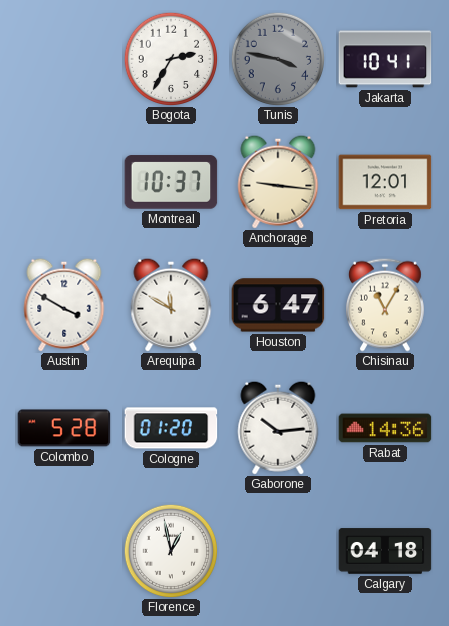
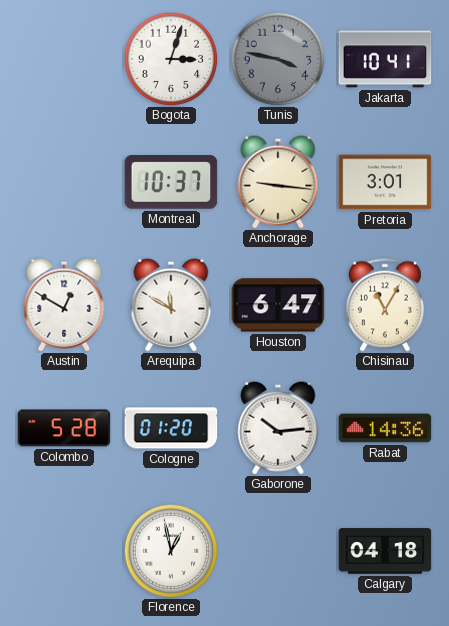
Bogota: 2:35 -> 3:03
Pretoria: 12:01 -> 3:01
Austin: 3:50 -> 12:50
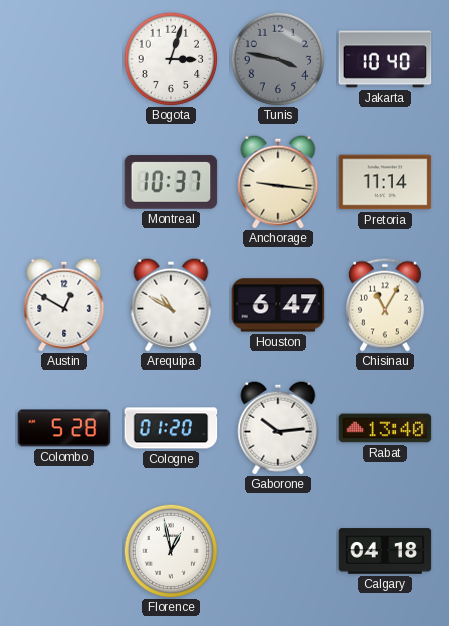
Jakarta: 10:41 -> 10:40
Pretoria: 3:01 -> 11:14
Arequipa: 11:50 -> 10:50
Rabat: 14:36 -> 13:40
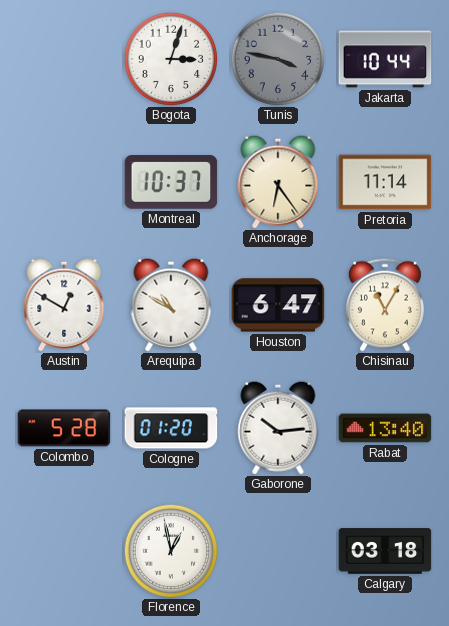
Jakarta: 10:40 -> 10:44
Anchorage: 9:16 -> 6:24
Calgary: 04:18 -> 03:18
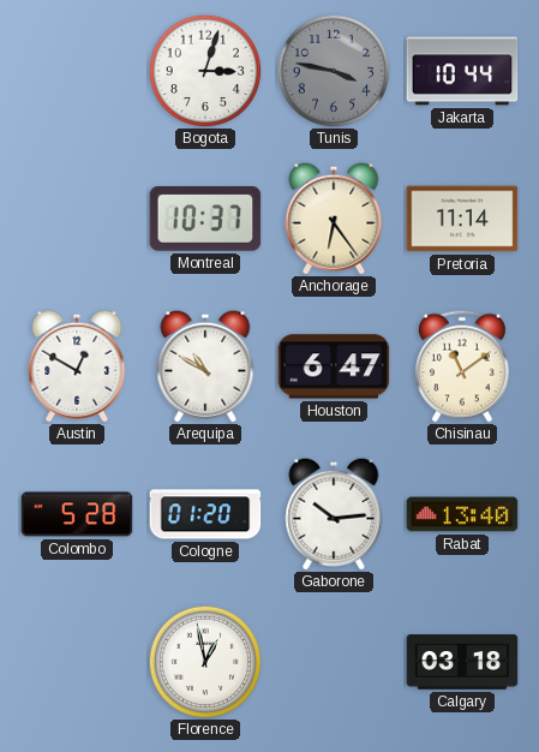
Chisinau: 11:05 -> 11:09
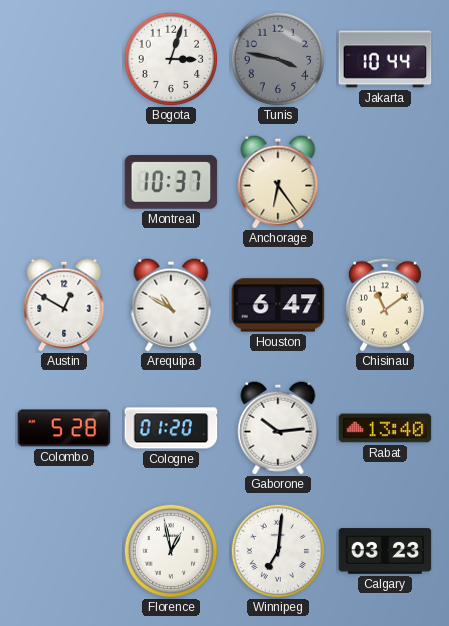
Pretoria: 11:14 -> none
Winnipeg: none -> 7:01
Calgary: 03:18 -> 03:23
